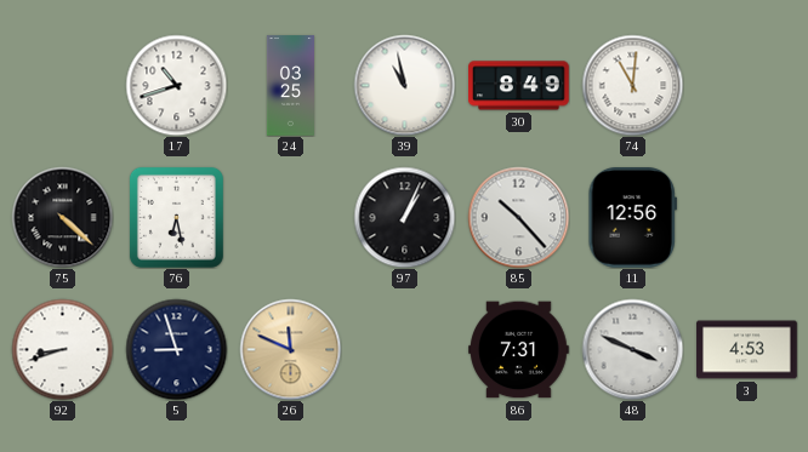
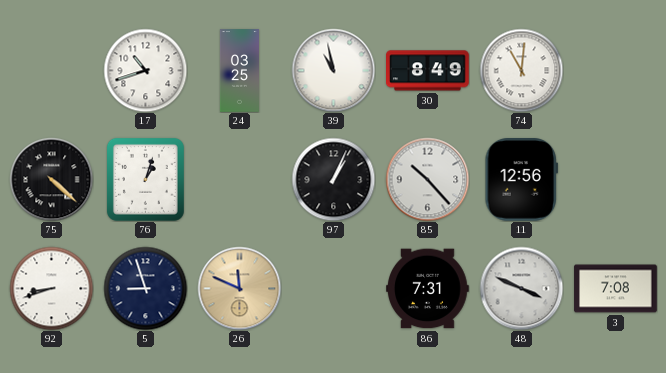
76: 6:28 -> 1:03
3: 4:53 -> 7:08
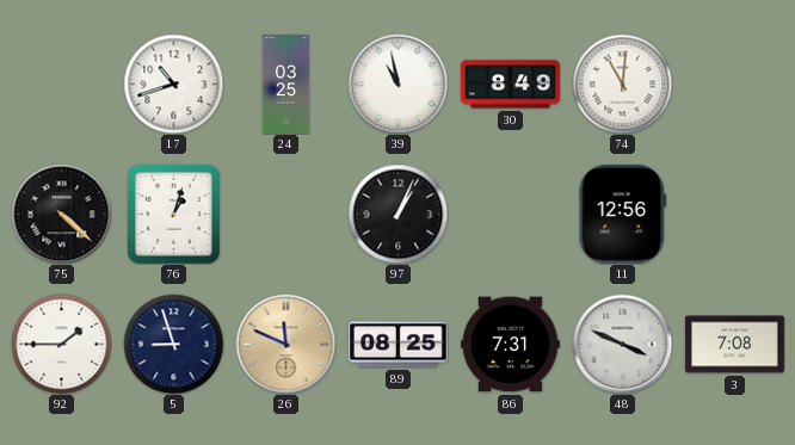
85: 10:23 -> none
92: 8:42 -> 1:45
89: none -> 08:25
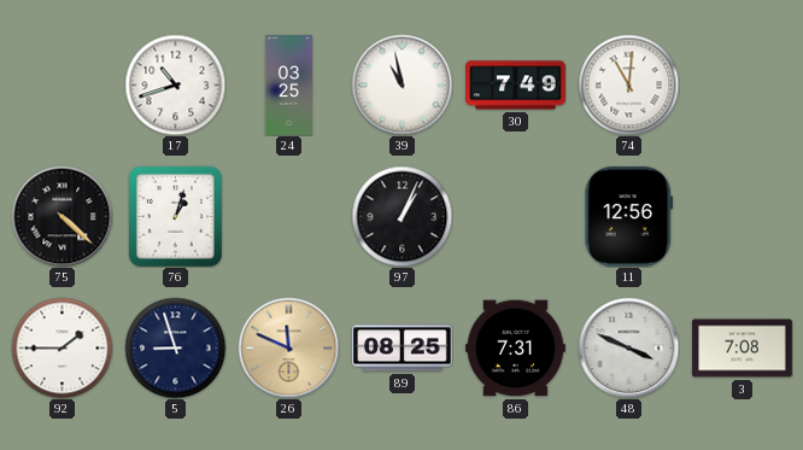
30: 8:49 -> 7:49
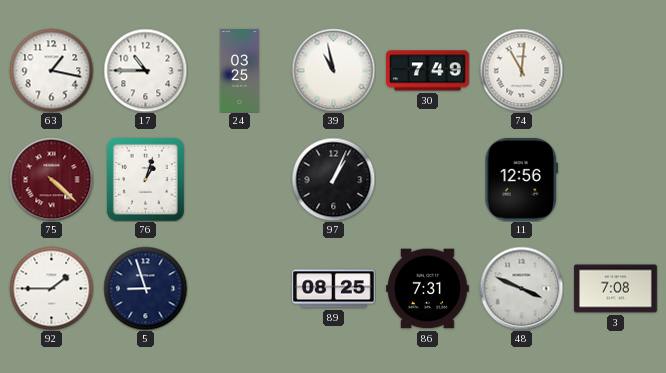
63: none -> 1:17
17: 10:42 -> 10:45
75 dial: black -> burgundy
26: 11:49 -> none
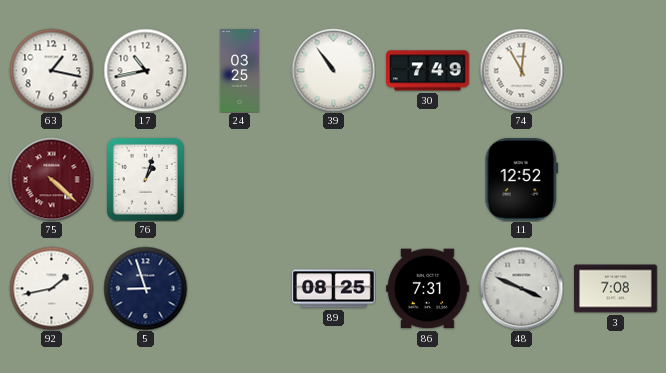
17: 10:45 -> 10:43
39: 10:58 -> 10:54
97: 1:04 -> none
11: 12:56 -> 12:52
92: 1:45 -> 1:43
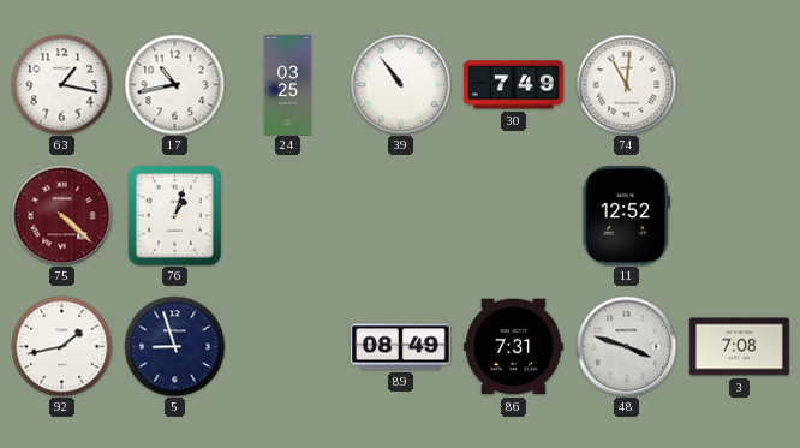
89: 08:25 -> 08:49
48: 3:49 -> 3:48
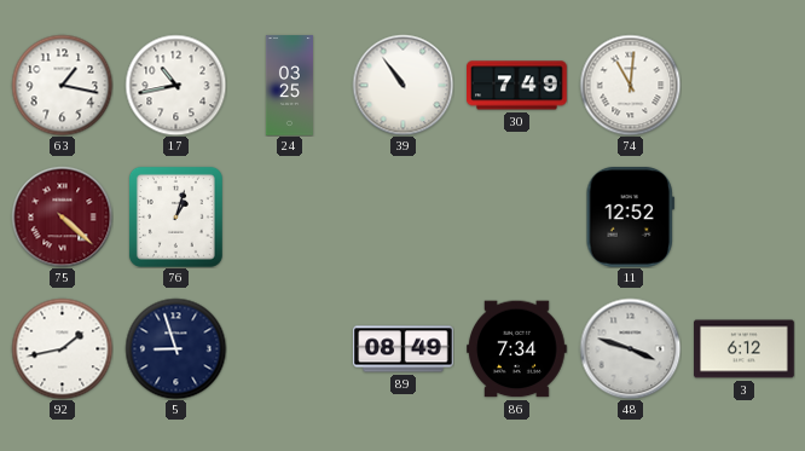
86: 7:31 -> 7:34
3: 7:08 -> 6:12
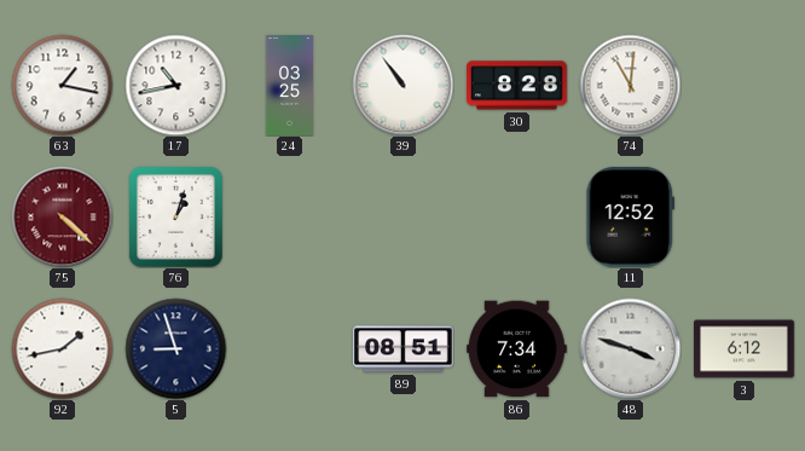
30: 7:49 -> 8:28
89: 08:49 -> 08:51
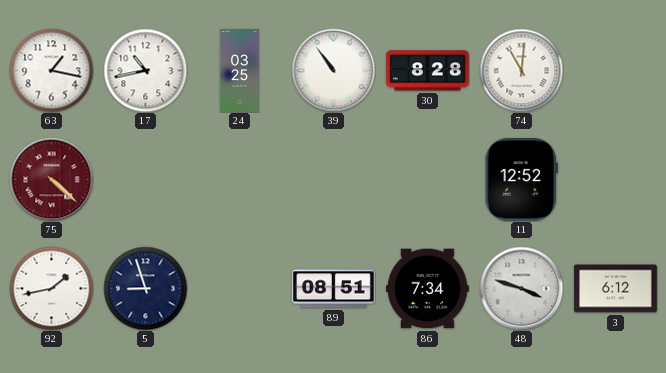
76: 1:03 -> none
